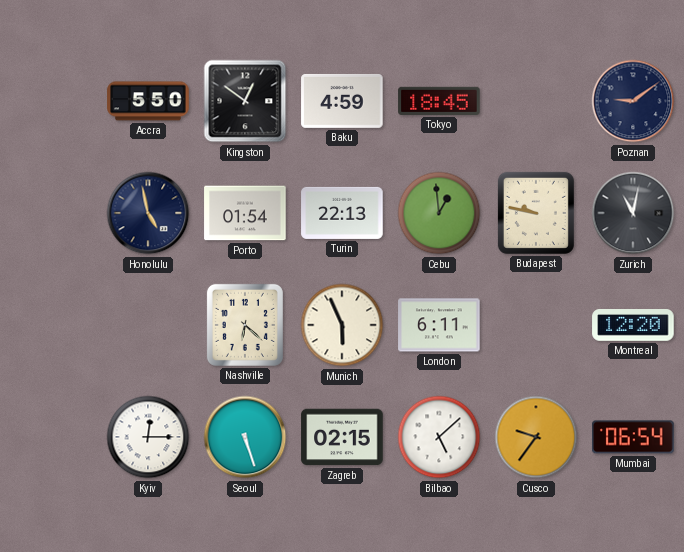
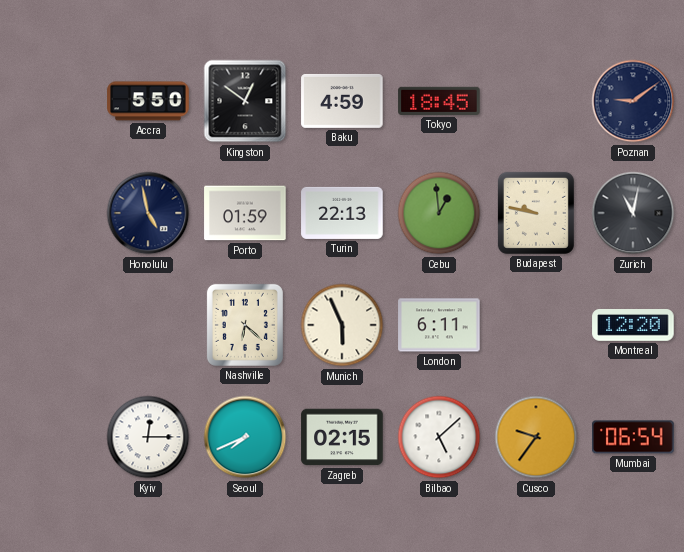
Porto: 01:54 -> 01:59
Seoul: 5:27 -> 7:41
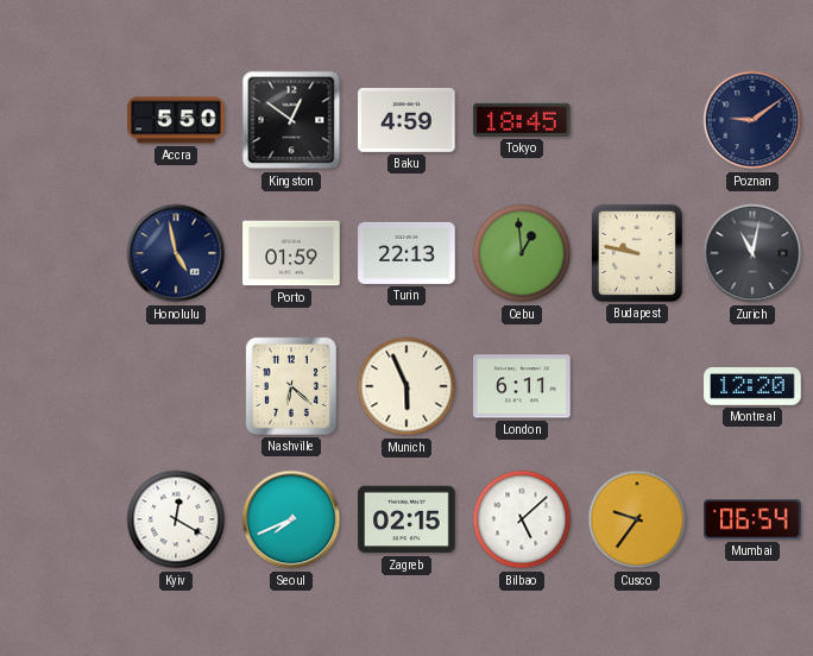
Kyiv: 12:15 -> 12:20
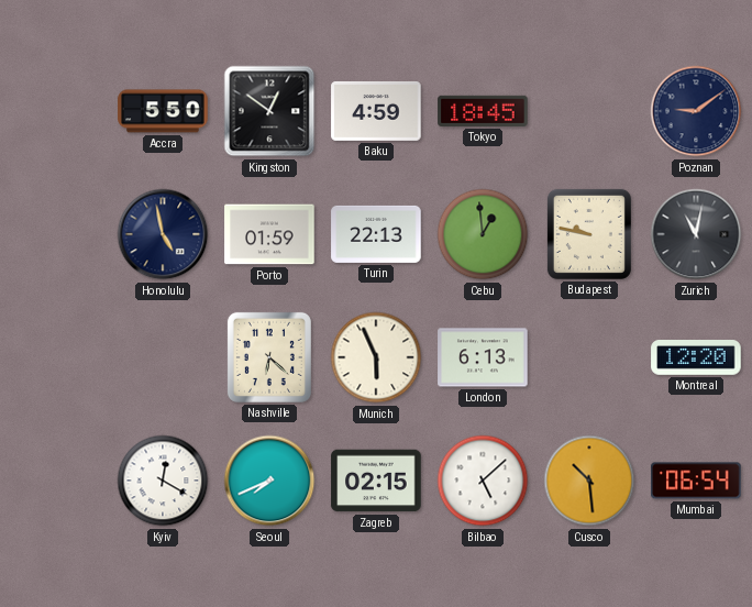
London: 6:11 -> 6:13
Cusco: 9:36 -> 10:29
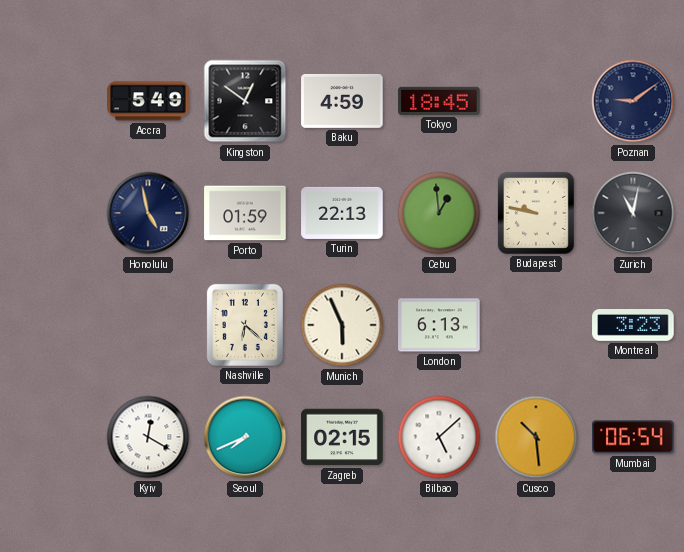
Accra: 5:50 -> 5:49
Montreal: 12:20 -> 3:23
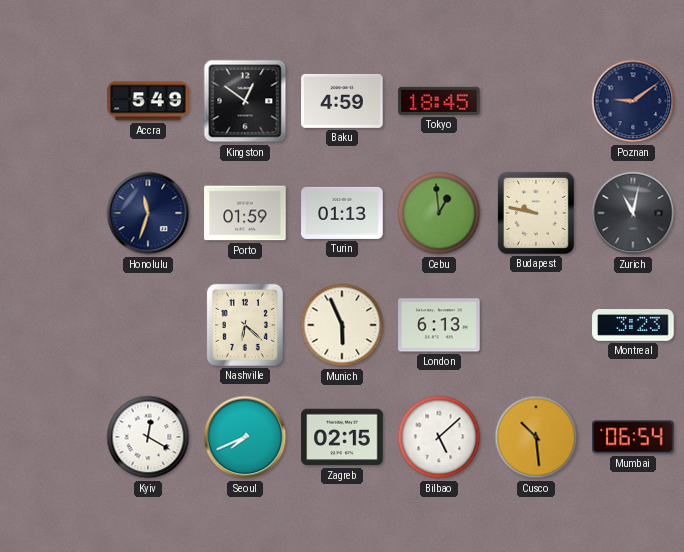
Honolulu: 4:58 -> 11:33
Turin: 22:13 -> 01:13
